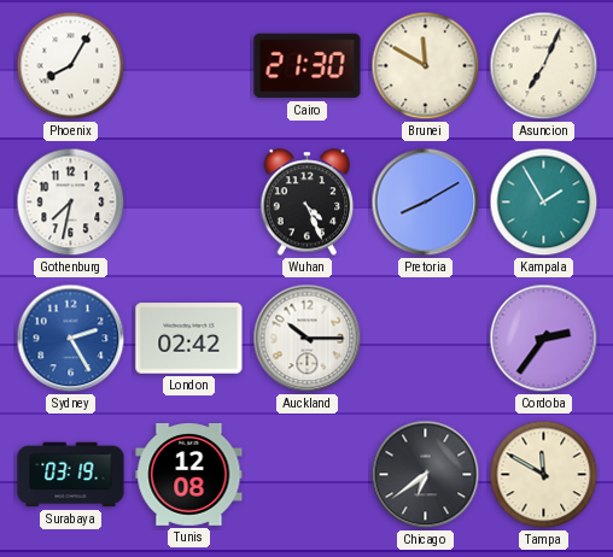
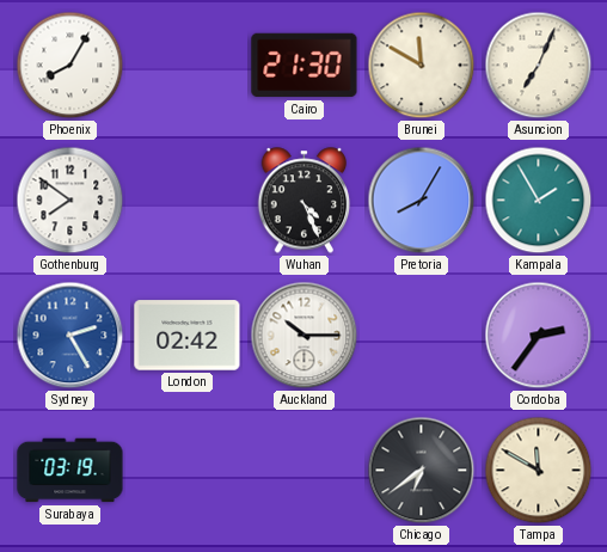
Gothenburg: 7:32 -> 7:51
Pretoria: 8:10 -> 8:05
Tunis: 12:08 -> none
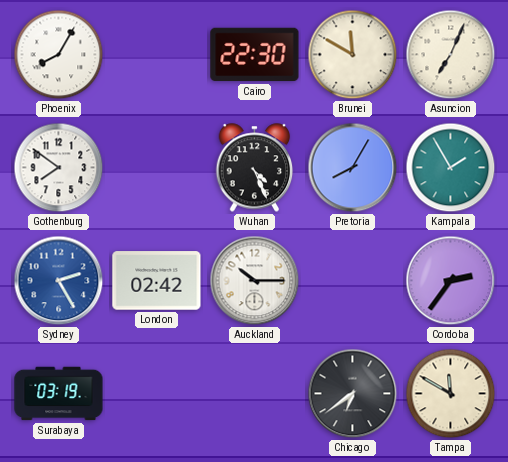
Cairo: 21:30 -> 22:30
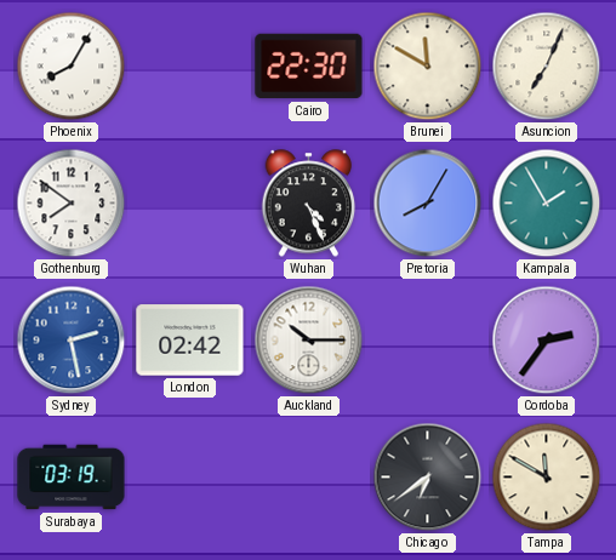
Sydney: 2:25 -> 2:28
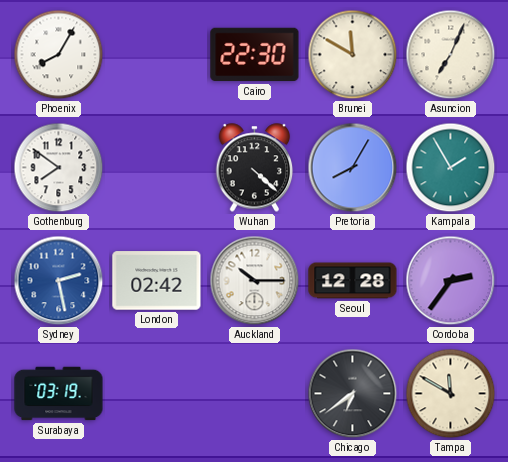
Wuhan: 4:26 -> 4:22
Seoul: none -> 12:28
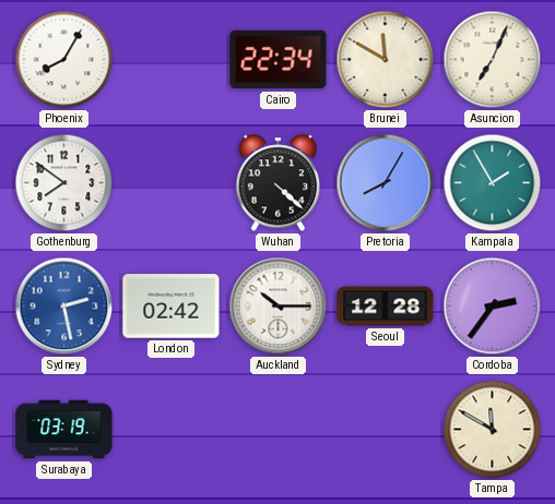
Cairo: 22:30 -> 22:34
Chicago: 6:39 -> none
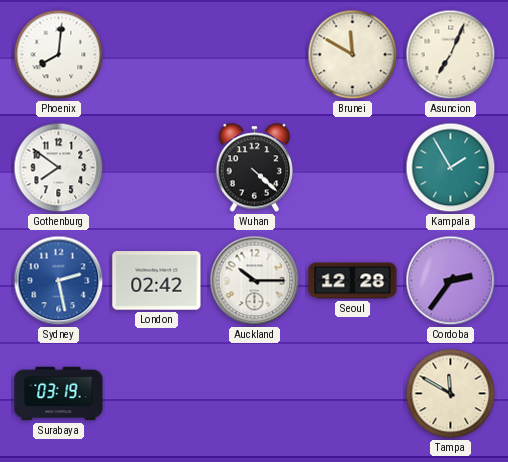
Phoenix: 8:05 -> 8:01
Cairo: 22:34 -> none
Pretoria: 8:05 -> none
